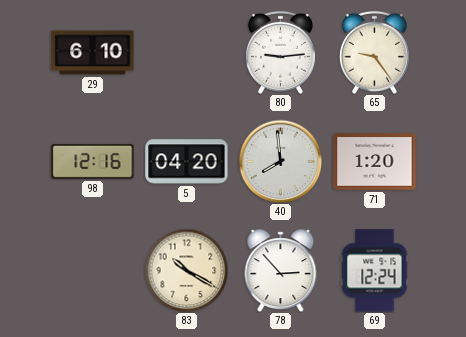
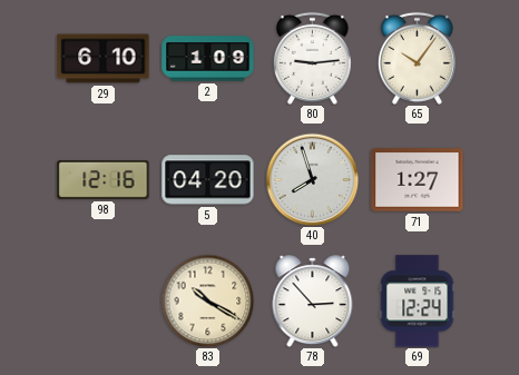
2: none -> 1:09
65: 9:24 -> 10:06
40: 7:59 -> 7:57
71: 1:20 -> 1:27
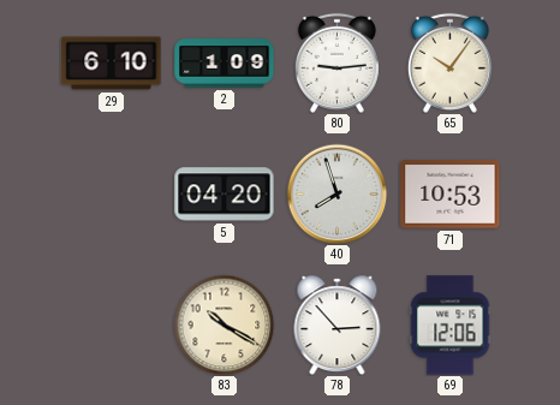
98: 12:16 -> none
71: 1:27 -> 10:53
69: 12:24 -> 12:06
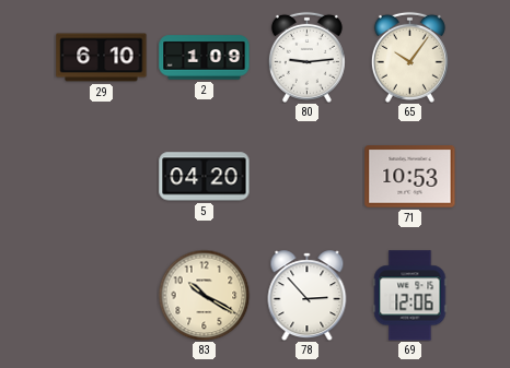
40: 7:57 -> none
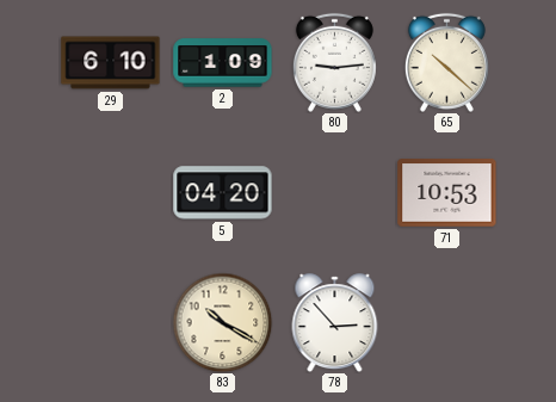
65: 10:06 -> 10:22
69: 12:06 -> none
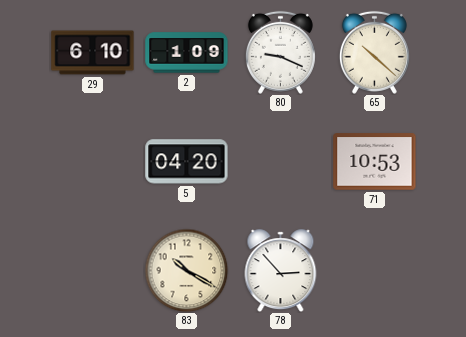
80: 9:14 -> 9:19
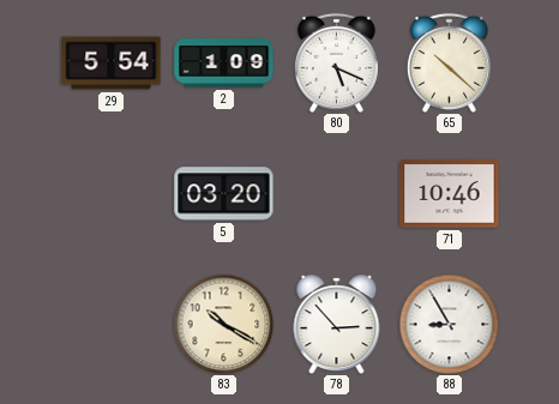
29: 6:10 -> 5:54
80: 9:19 -> 5:19
5: 04:20 -> 03:20
71: 10:53 -> 10:46
88: none -> 8:55
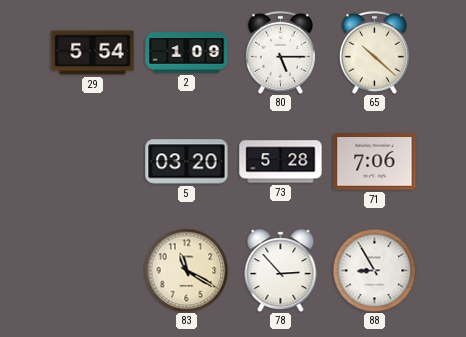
80: 5:19 -> 5:15
73: none -> 5:28
71: 10:46 -> 7:06
83: 10:20 -> 11:20
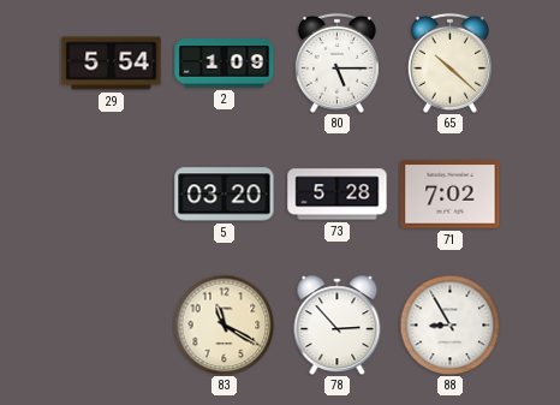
71: 7:06 -> 7:02
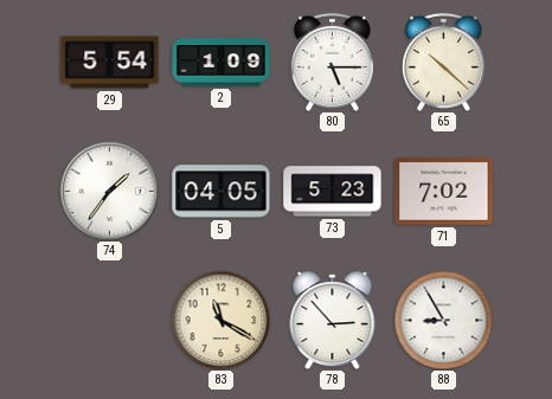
74: none -> 1:36
5: 03:20 -> 04:05
73: 5:28 -> 5:23
